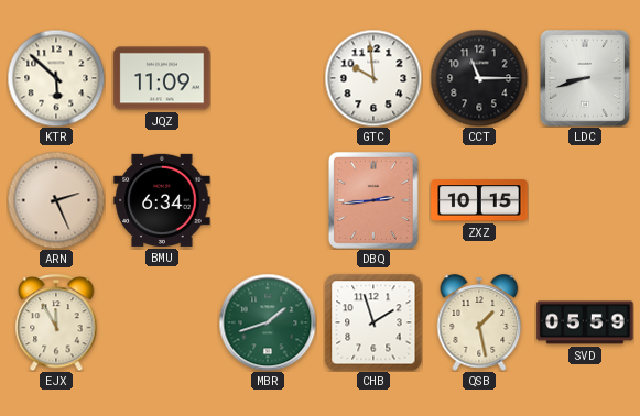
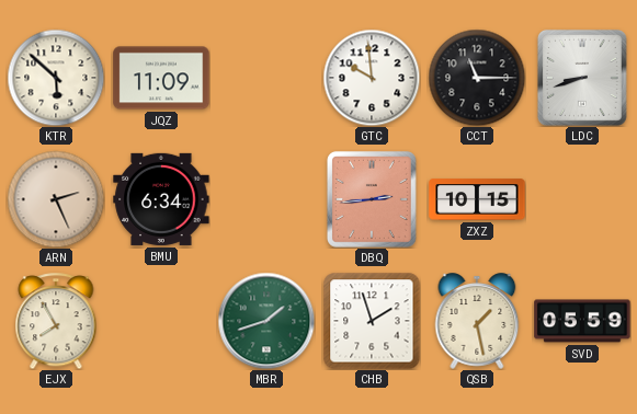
EJX: 11:55 -> 7:55
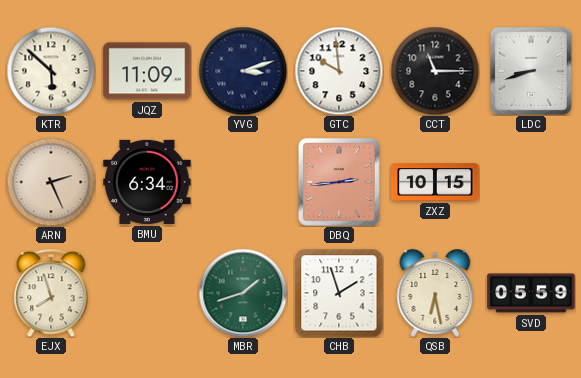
YVG: none -> 3:12
EJX: 7:55 -> 7:57
QSB: 1:28 -> 6:28
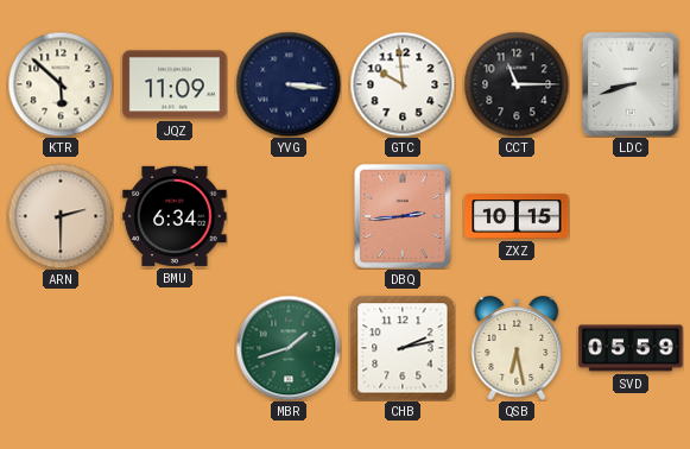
YVG: 3:12 -> 3:16
ARN: 2:26 -> 2:30
EJX: 7:57 -> none
CHB: 1:57 -> 2:13
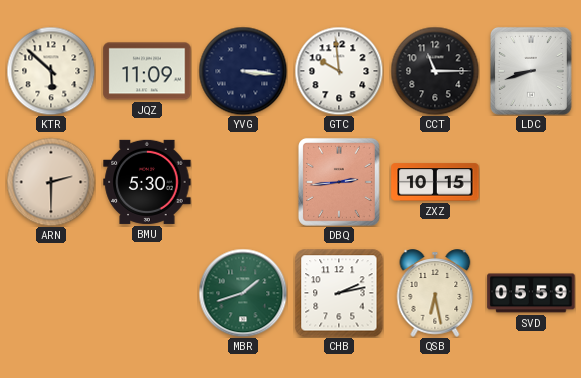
BMU: 6:34 -> 5:30
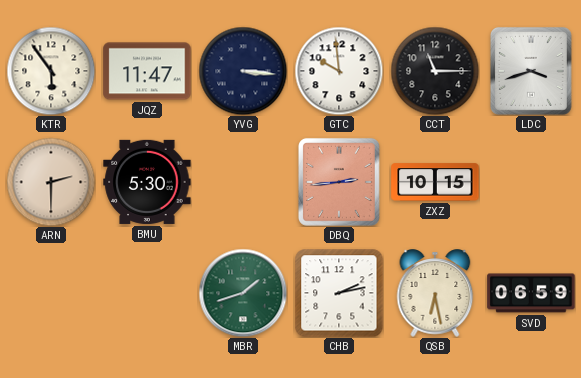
KTR: 5:52 -> 5:54
JQZ: 11:09 -> 11:47
LDC: 8:42 -> 3:42
SVD: 05:59 -> 06:59
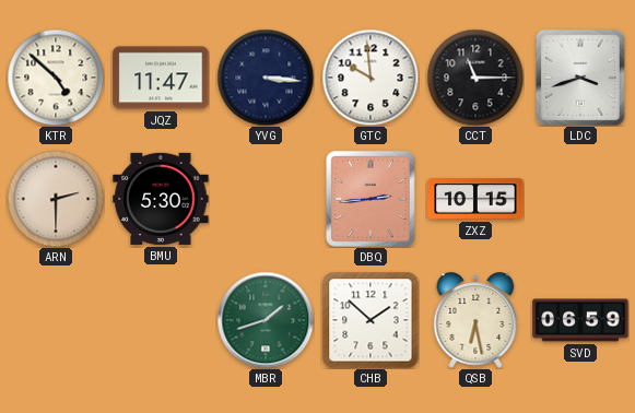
KTR: 5:54 -> 4:52
CHB: 2:13 -> 1:52
